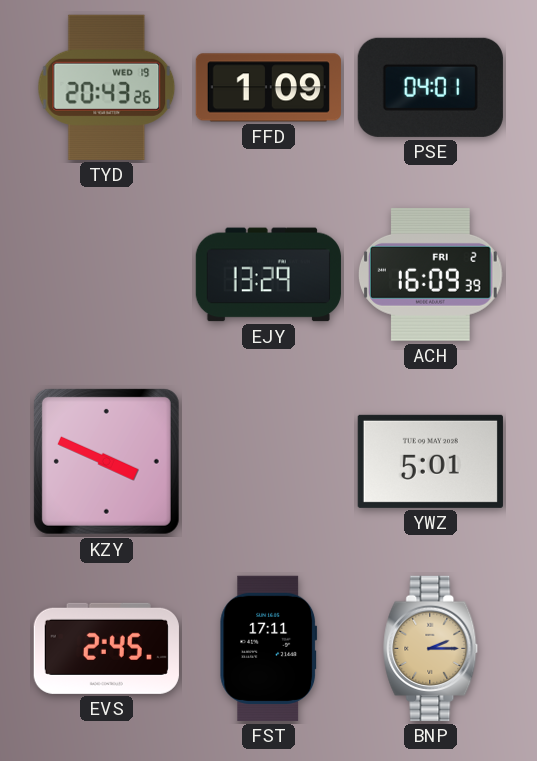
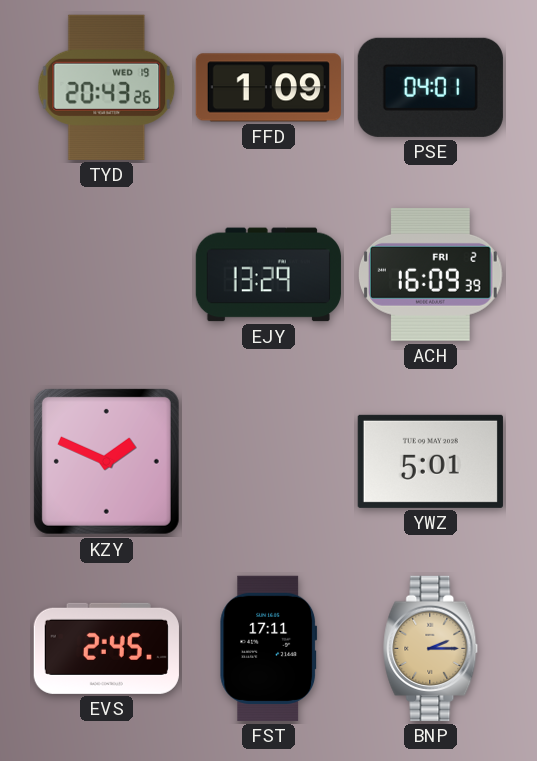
KZY: 3:49 -> 1:49
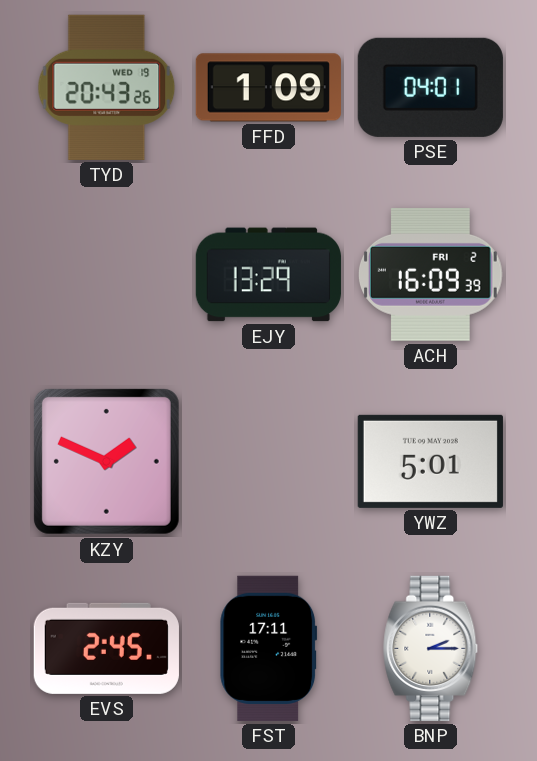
BNP dial: champagne -> white
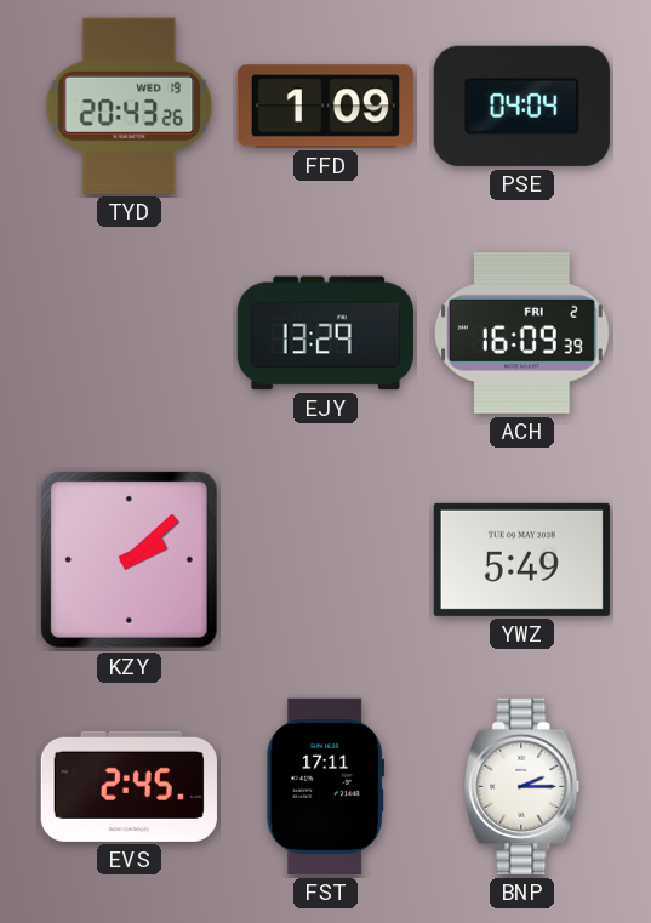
PSE: 04:01 -> 04:04
KZY: 1:49 -> 2:08
YWZ: 5:01 -> 5:49
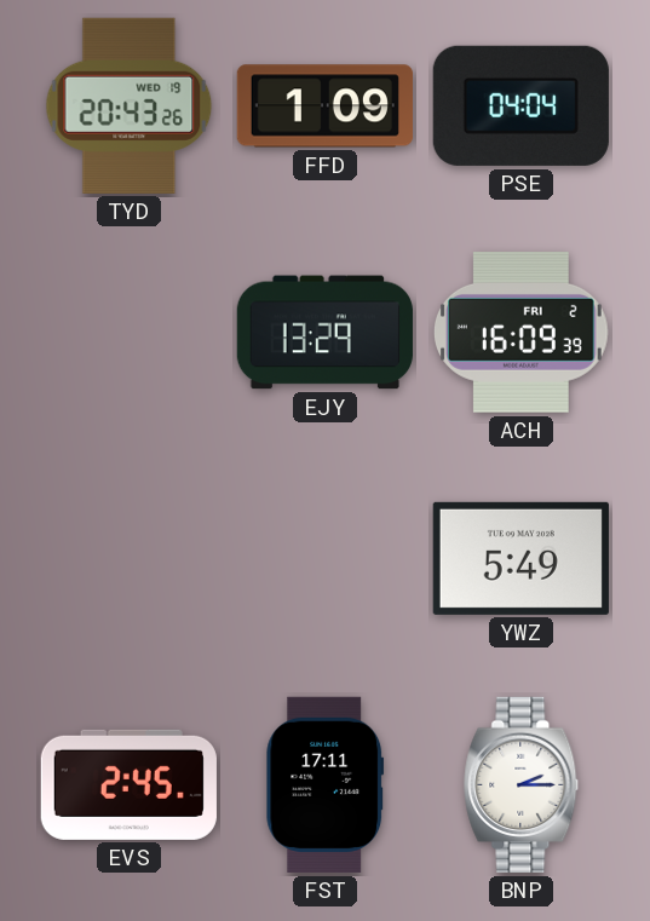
KZY: 2:08 -> none
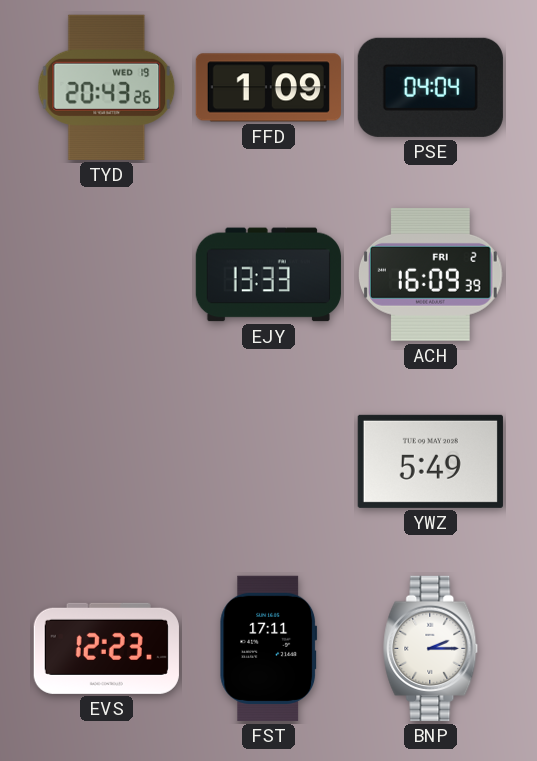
EJY: 13:29 -> 13:33
EVS: 2:45 -> 12:23
